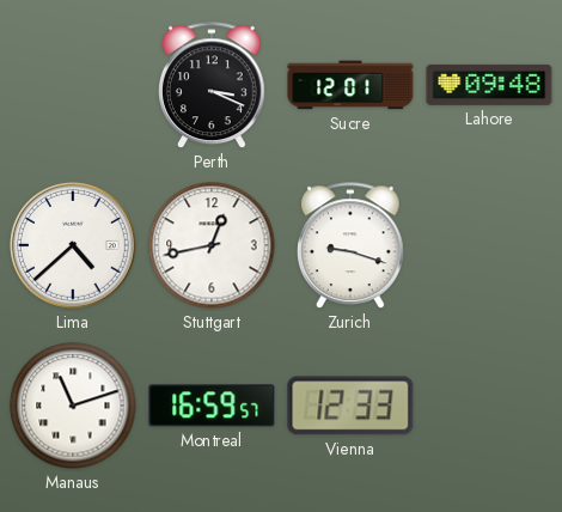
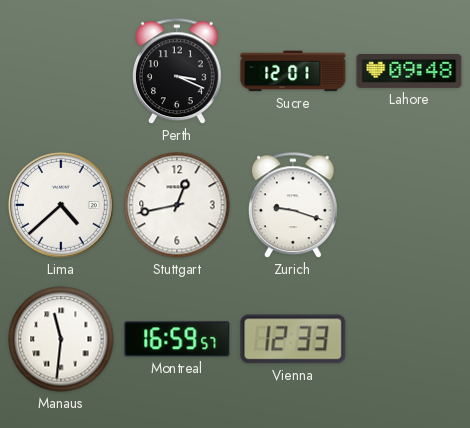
Manaus: 11:12 -> 11:31
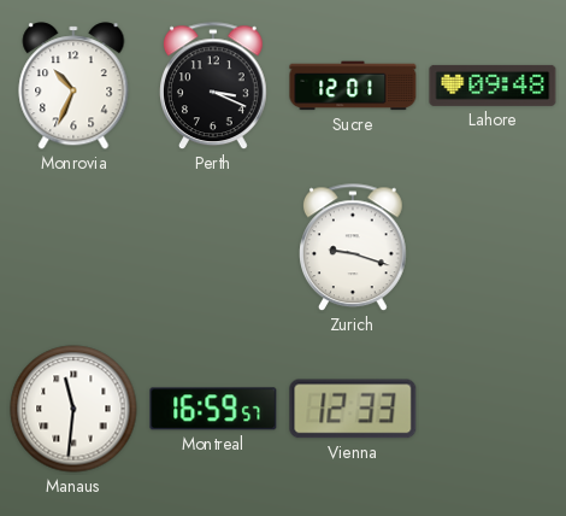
Monrovia: none -> 10:34
Lima: 4:38 -> none
Stuttgart: 12:43 -> none
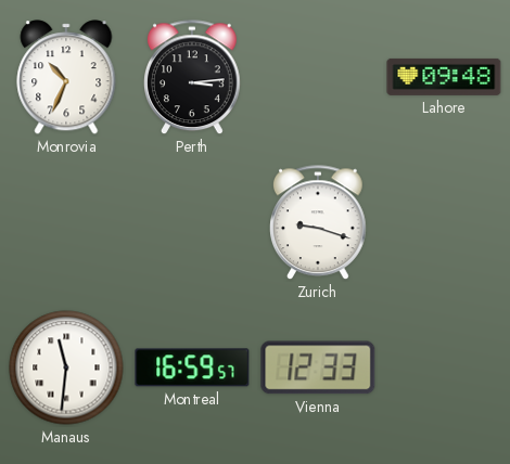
Perth: 3:19 -> 3:14
Sucre: 12:01 -> none
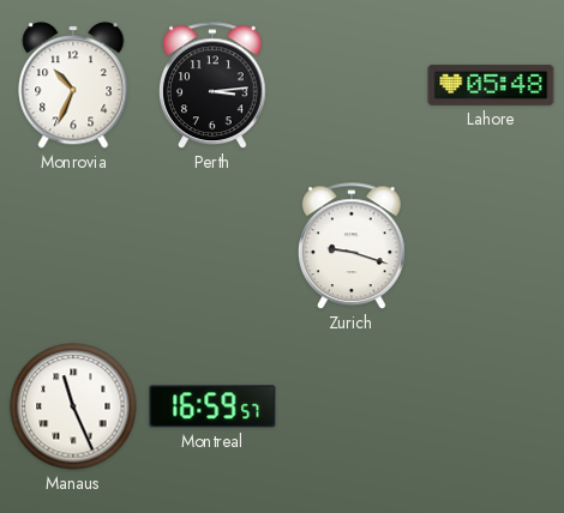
Lahore: 09:48 -> 05:48
Manaus: 11:31 -> 11:26
Vienna: 12:33 -> none
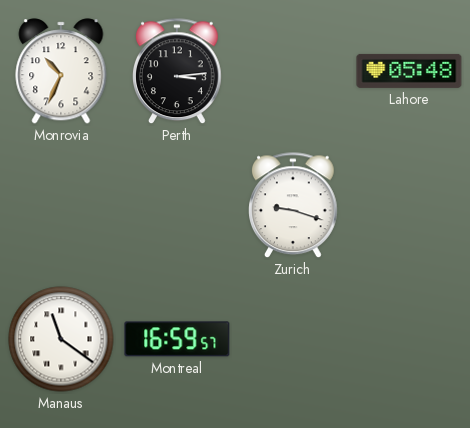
Manaus: 11:26 -> 11:21
